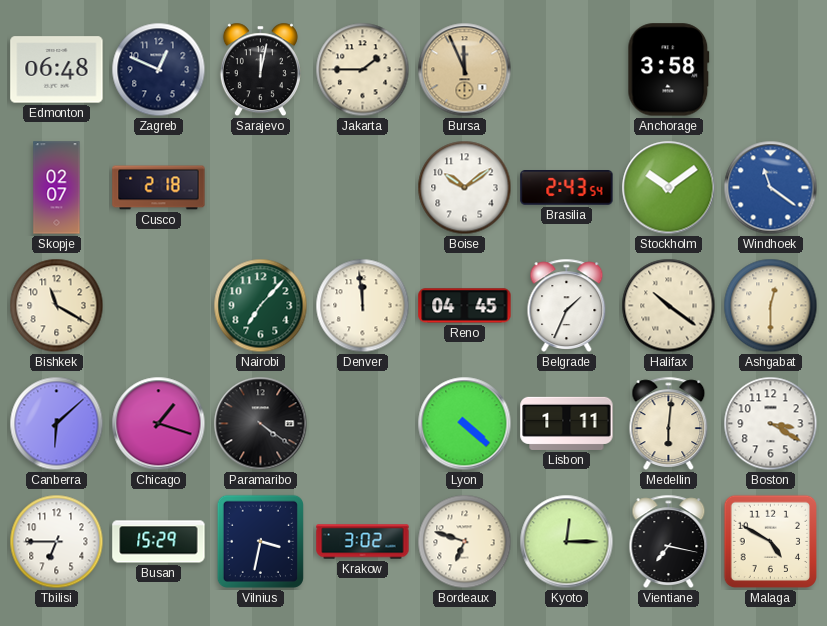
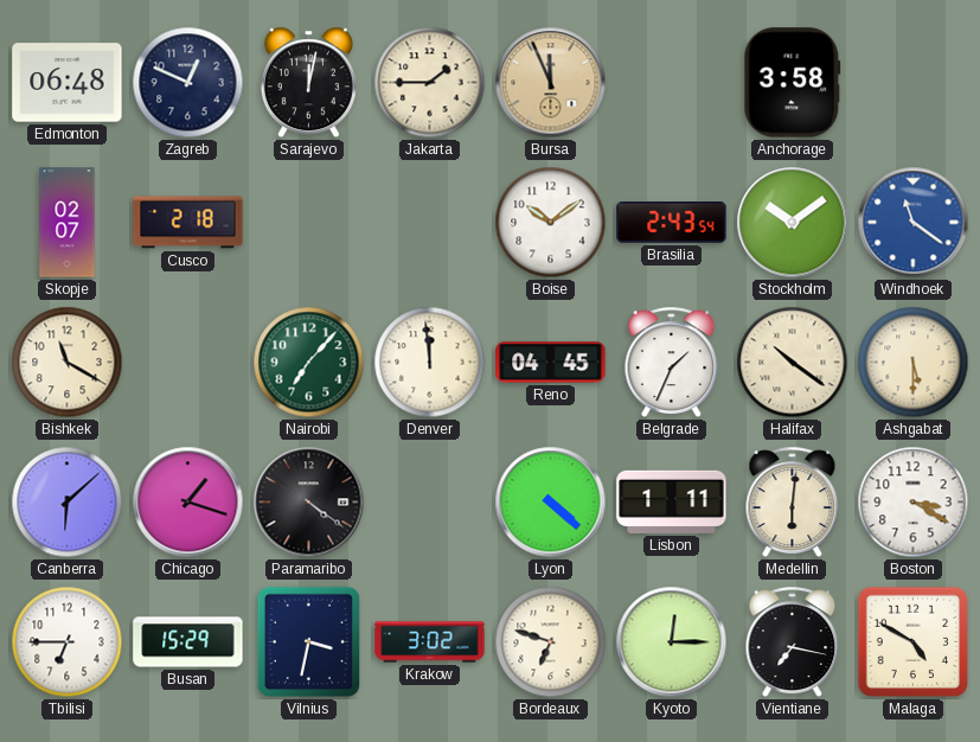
Ashgabat: 12:30 -> 5:30
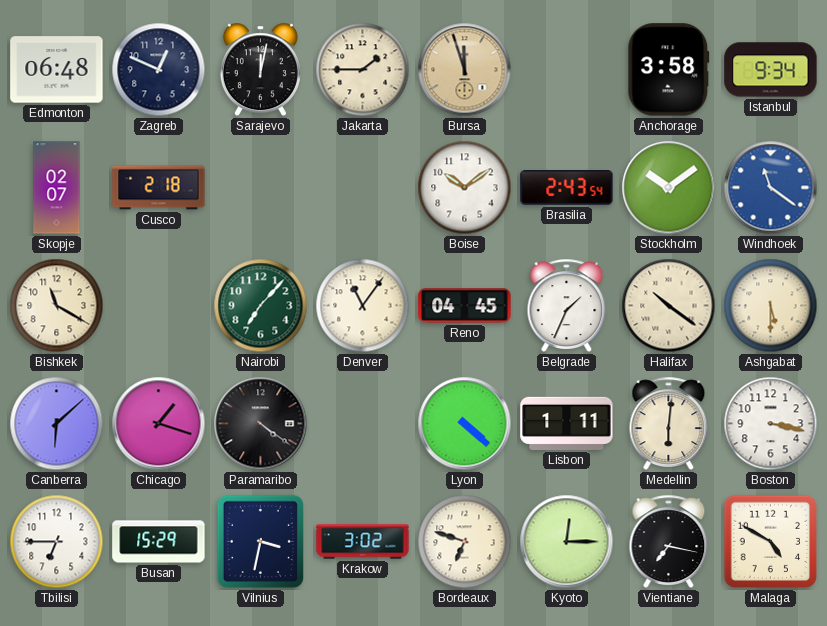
Bursa: 11:56 -> 11:57
Istanbul: none -> 9:34
Denver: 11:59 -> 11:06
Boston: 3:20 -> 3:17
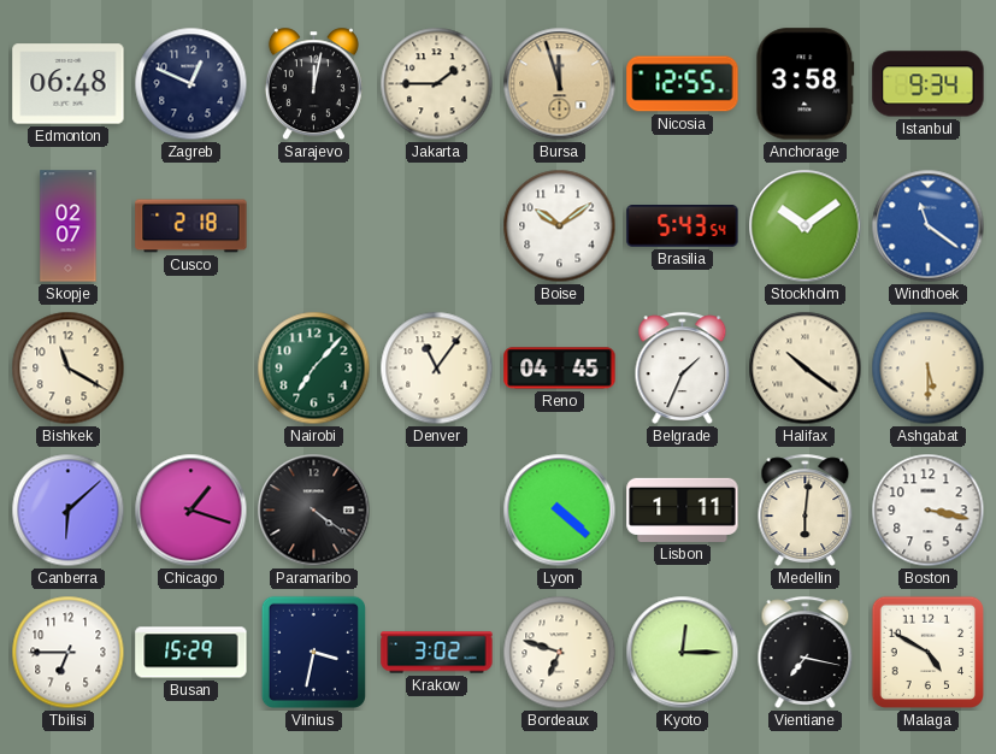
Nicosia: none -> 12:55
Brasilia: 2:43 -> 5:43
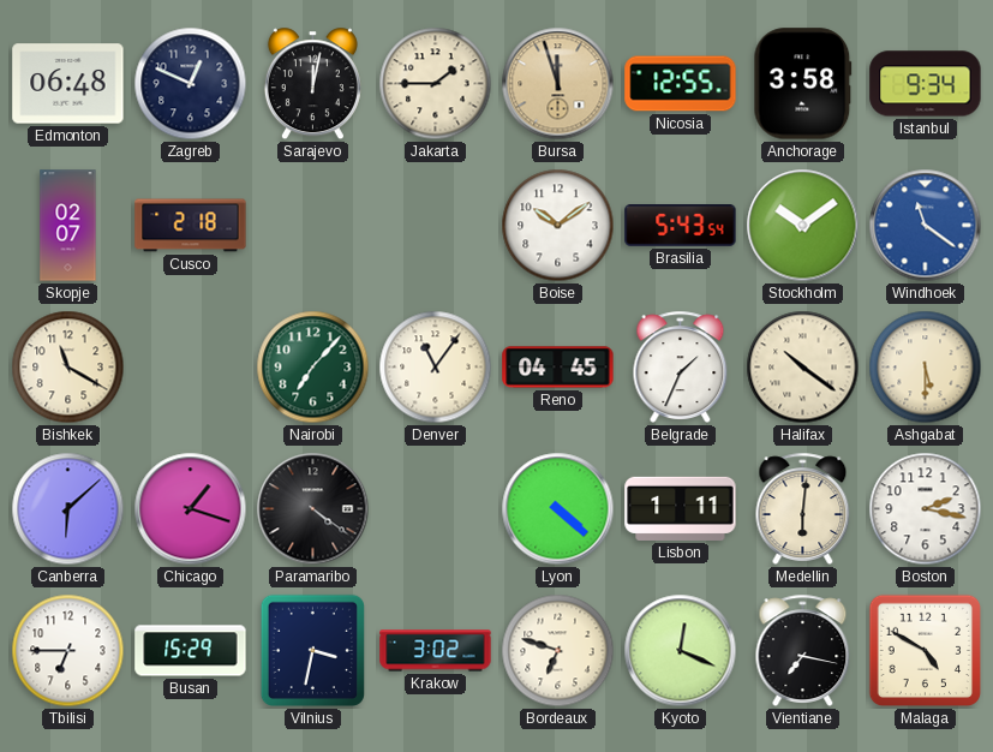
Boston: 3:17 -> 2:17
Kyoto: 12:15 -> 12:19
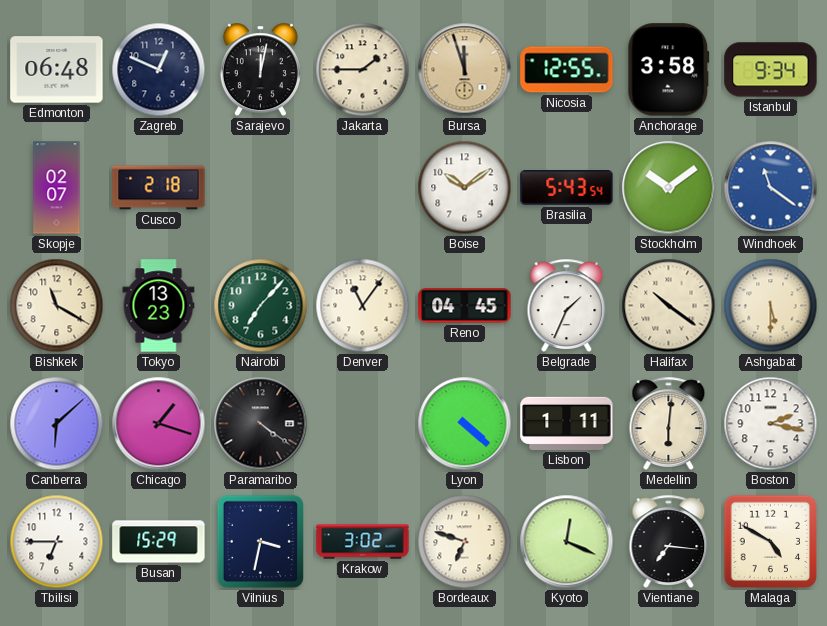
Tokyo: none -> 13:23
Vientiane: 7:17 -> 7:16
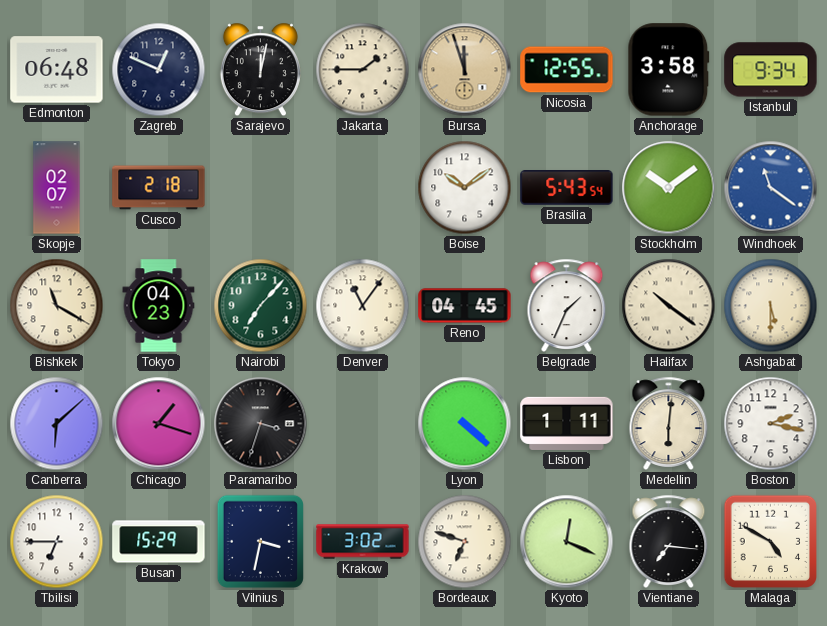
Tokyo: 13:23 -> 04:23
Paramaribo: 4:21 -> 3:33
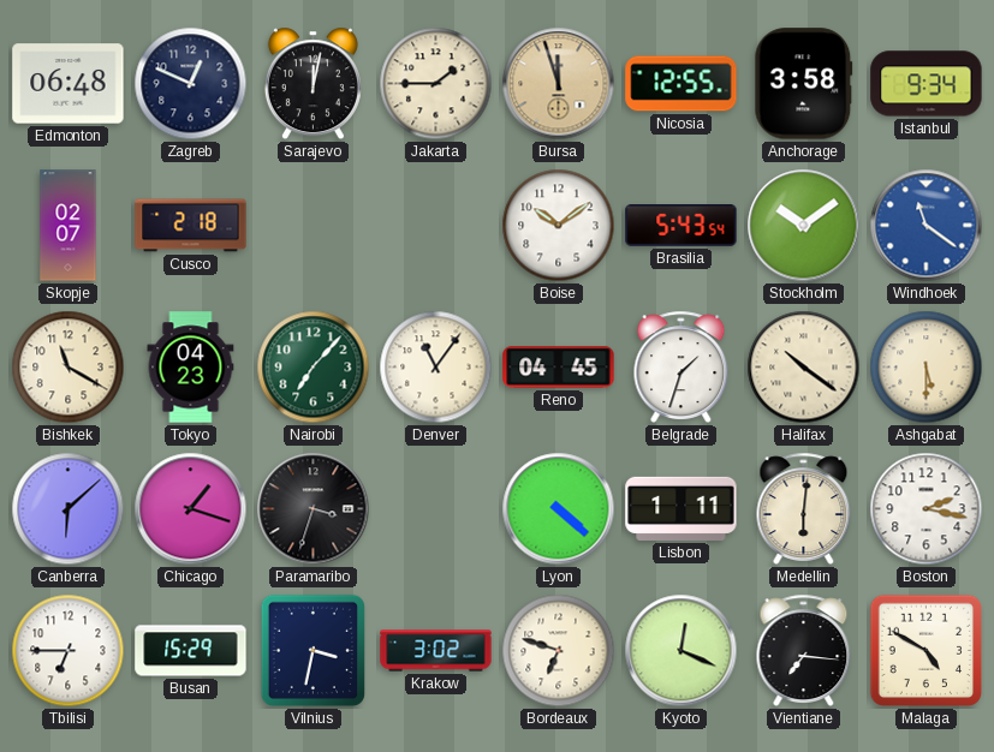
Belgrade: 1:34 -> 1:33
